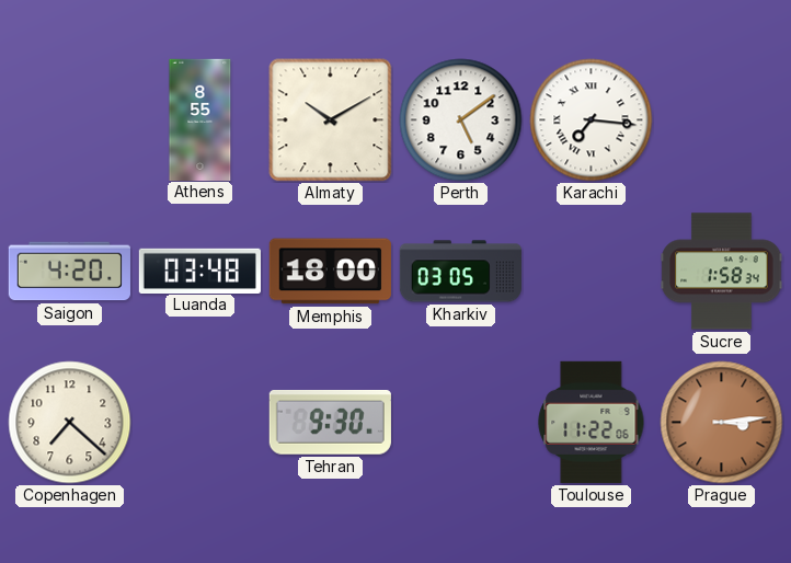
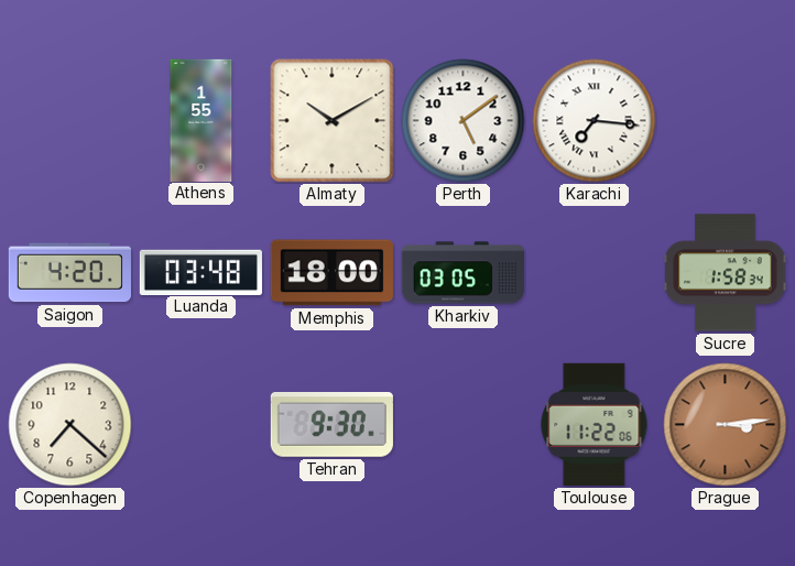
Athens: 8:55 -> 1:55
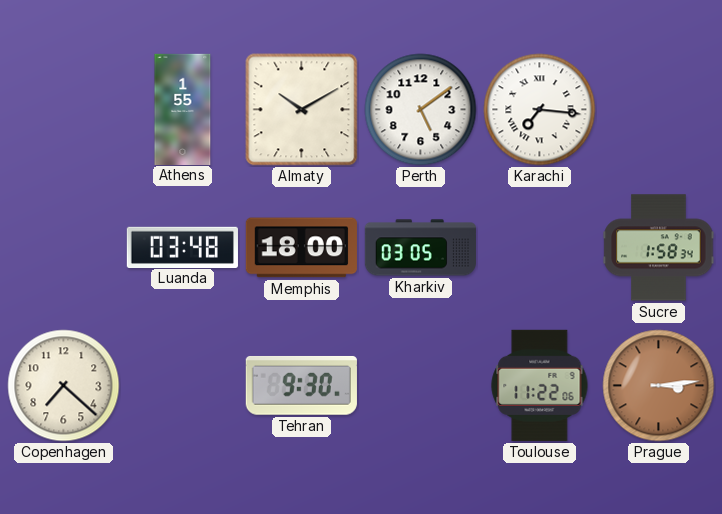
Saigon: 4:20 -> none
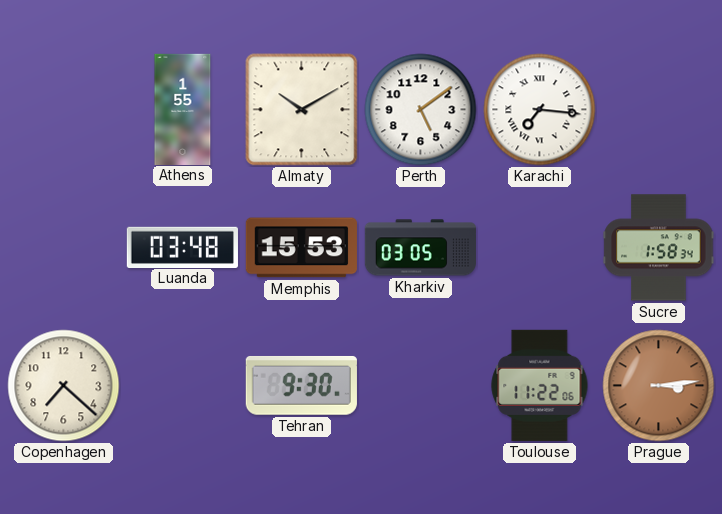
Memphis: 18:00 -> 15:53
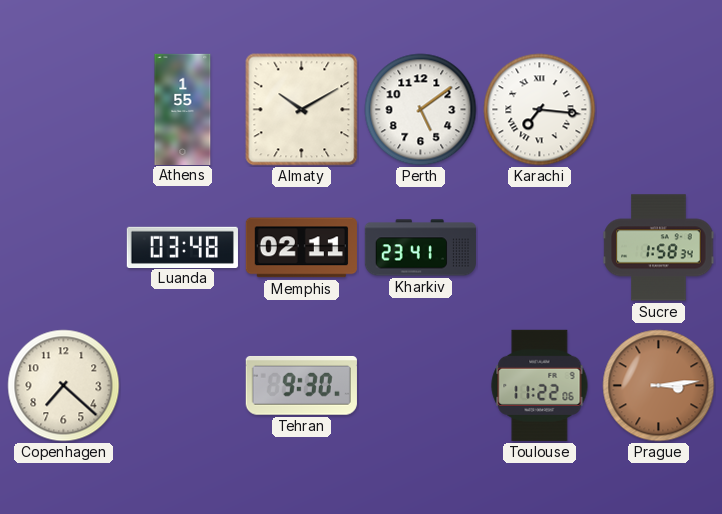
Memphis: 15:53 -> 02:11
Kharkiv: 03:05 -> 23:41
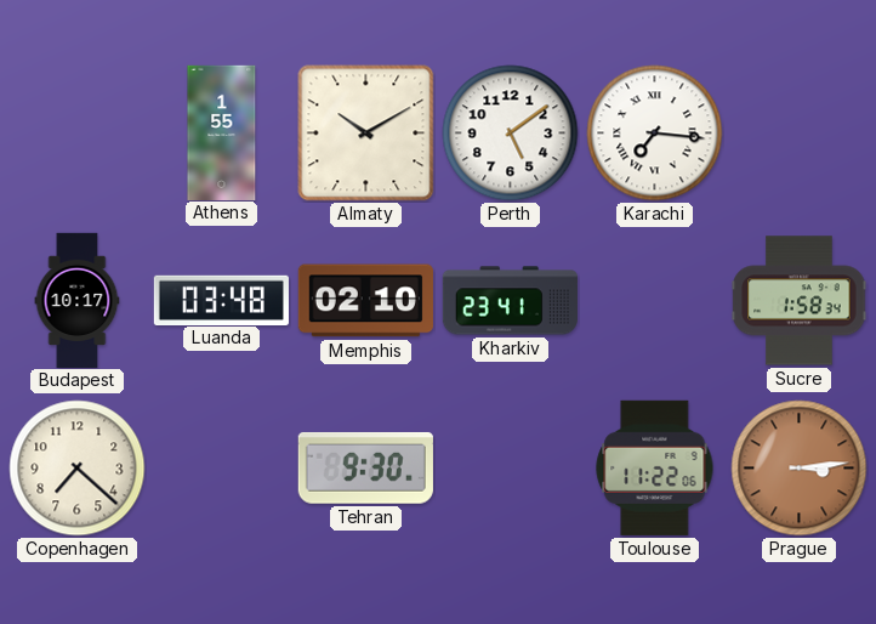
Budapest: none -> 10:17
Memphis: 02:11 -> 02:10
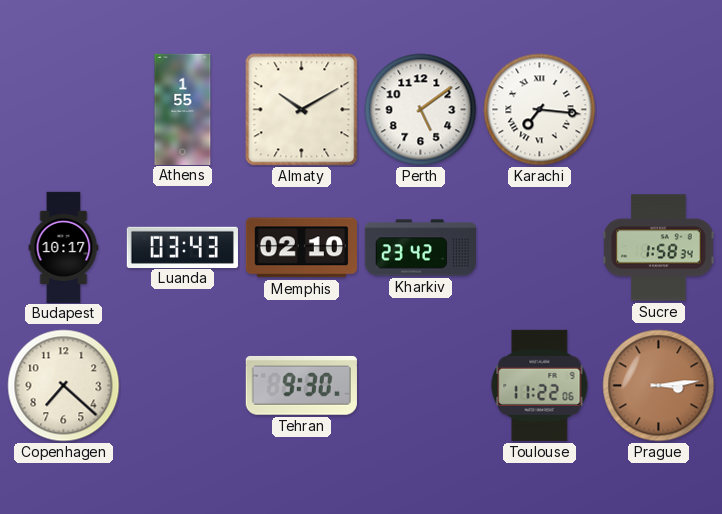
Luanda: 03:48 -> 03:43
Kharkiv: 23:41 -> 23:42
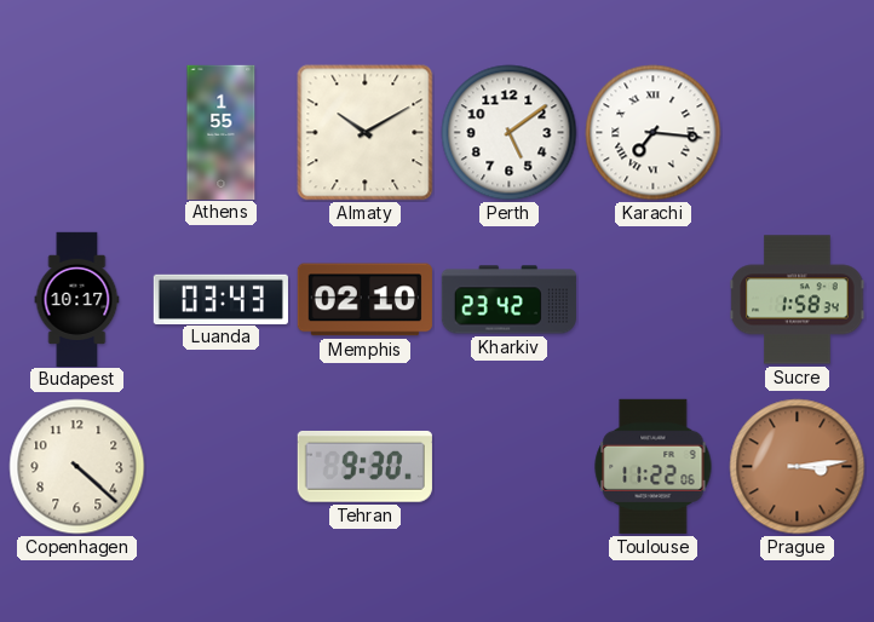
Copenhagen: 7:22 -> 4:22
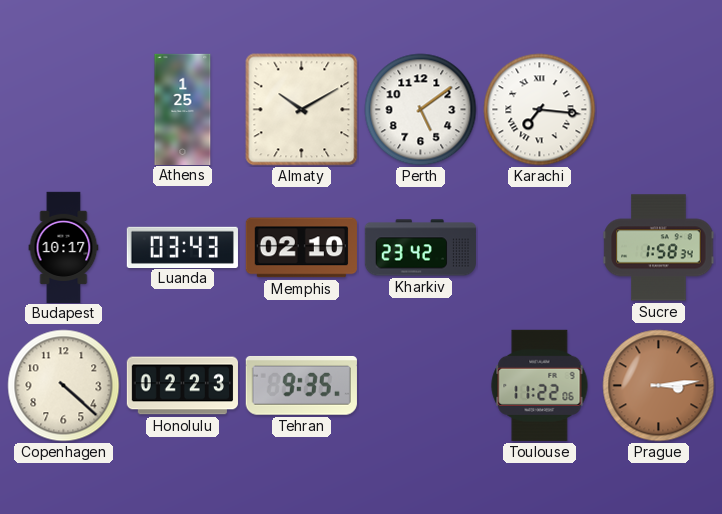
Athens: 1:55 -> 1:25
Honolulu: none -> 02:23
Tehran: 9:30 -> 9:35
